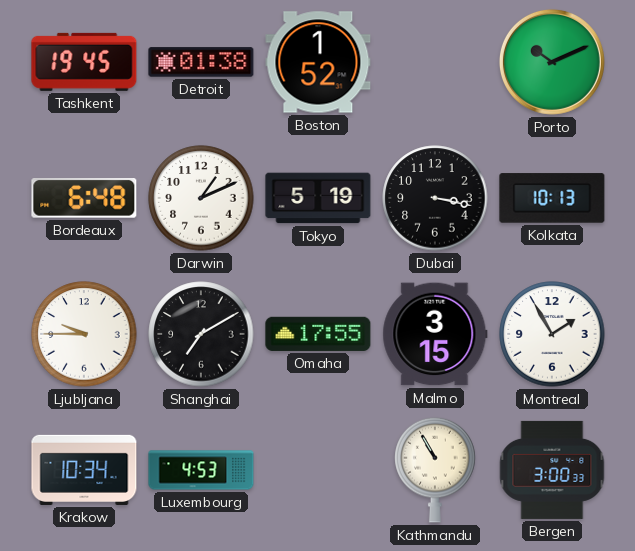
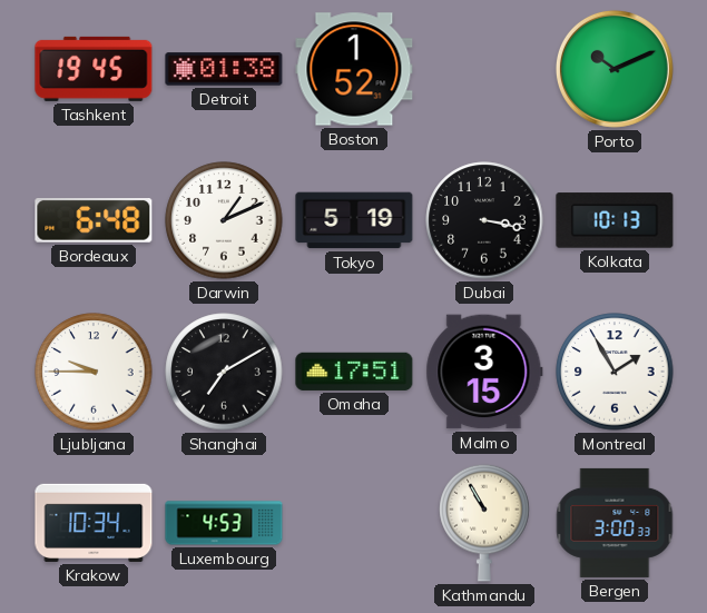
Omaha: 17:55 -> 17:51
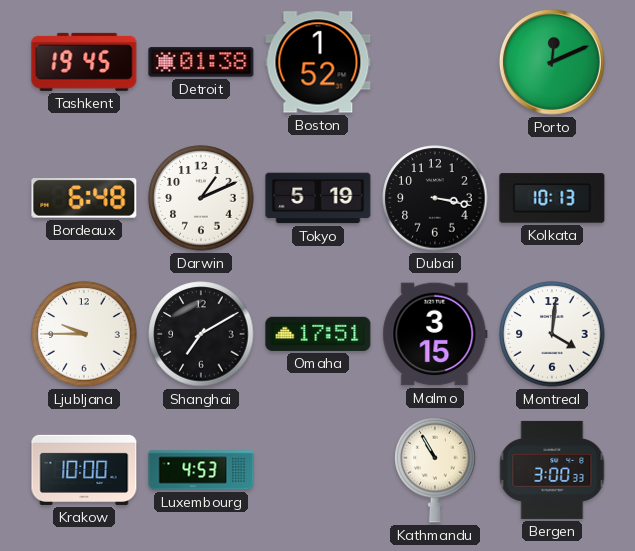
Porto: 10:11 -> 12:11
Montreal: 1:55 -> 4:01
Krakow: 10:34 -> 10:00
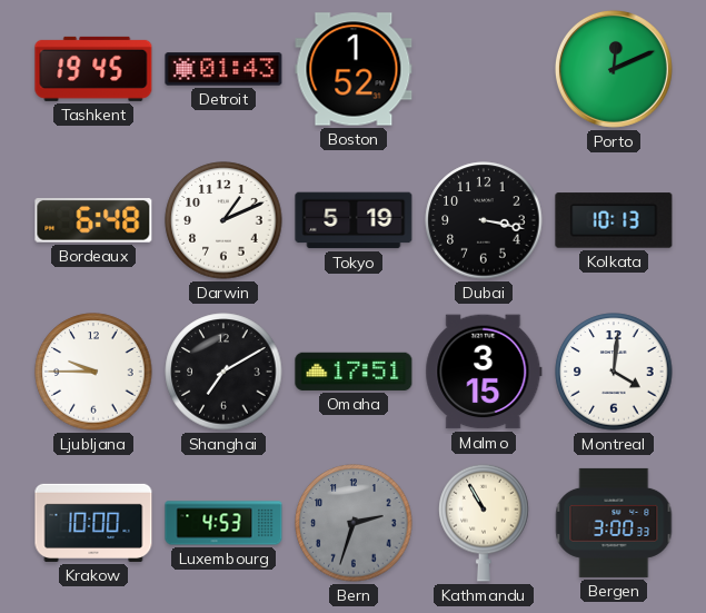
Detroit: 01:38 -> 01:43
Bern: none -> 2:33
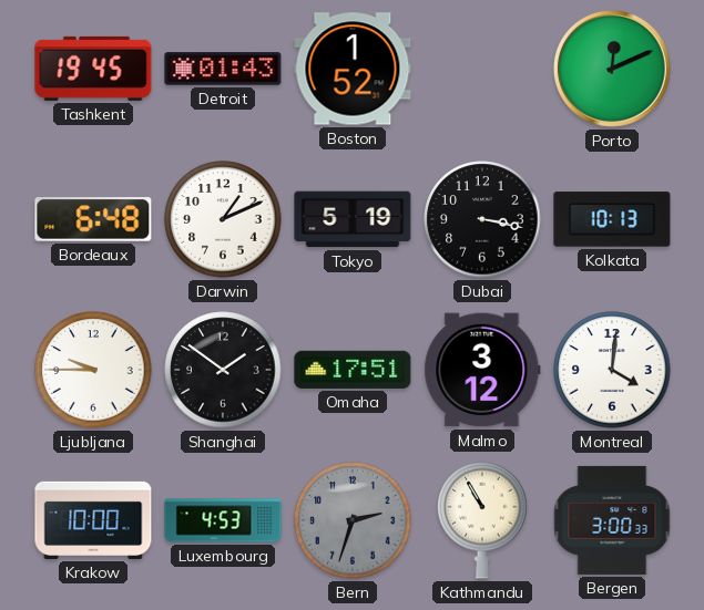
Shanghai: 7:10 -> 1:51
Malmo: 3:15 -> 3:12
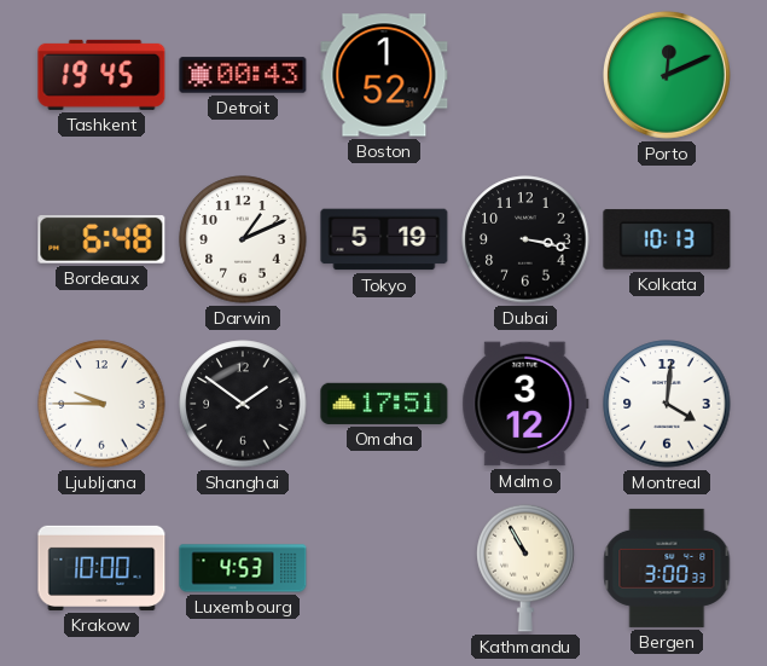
Detroit: 01:43 -> 00:43
Bern: 2:33 -> none
